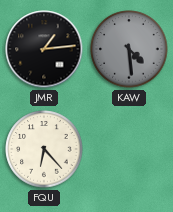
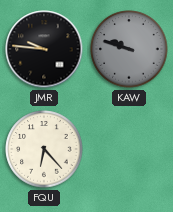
JMR: 1:14 -> 9:46
KAW: 4:29 -> 9:48
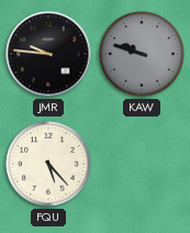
FQU: 6:23 -> 5:23
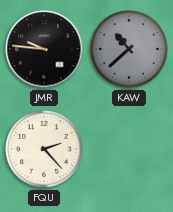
KAW: 9:48 -> 10:38
FQU: 5:23 -> 2:23
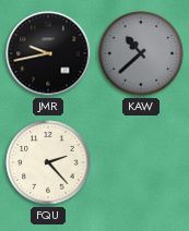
JMR: 9:46 -> 9:43
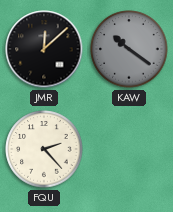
JMR: 9:43 -> 12:08
KAW: 10:38 -> 10:21
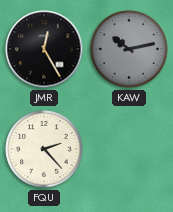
JMR: 12:08 -> 12:25
KAW: 10:21 -> 10:13
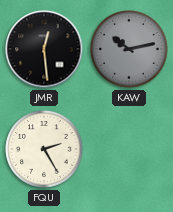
JMR: 12:25 -> 12:29
FQU: 2:23 -> 2:25
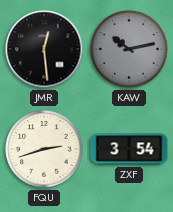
FQU: 2:25 -> 2:42
ZXF: none -> 3:54
